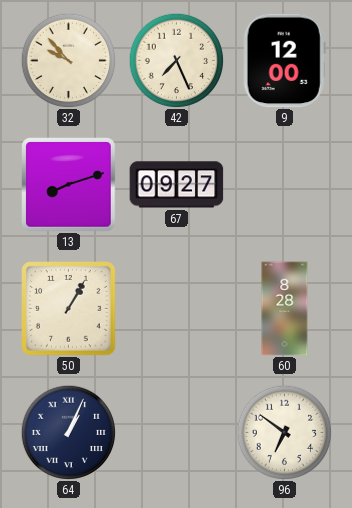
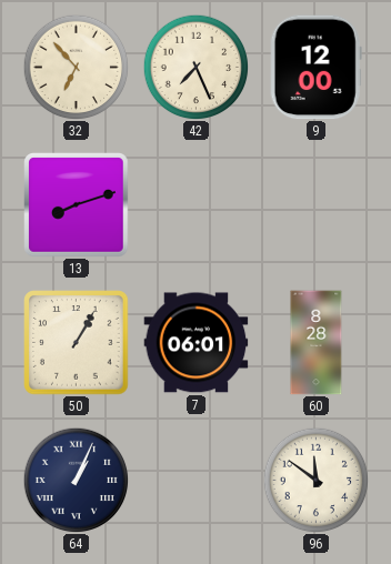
32: 9:53 -> 6:53
67: 09:27 -> none
7: none -> 06:01
96: 6:51 -> 11:51
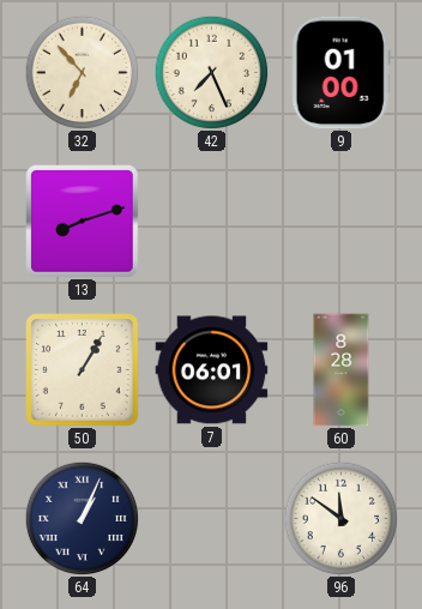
9: 12:00 -> 01:00
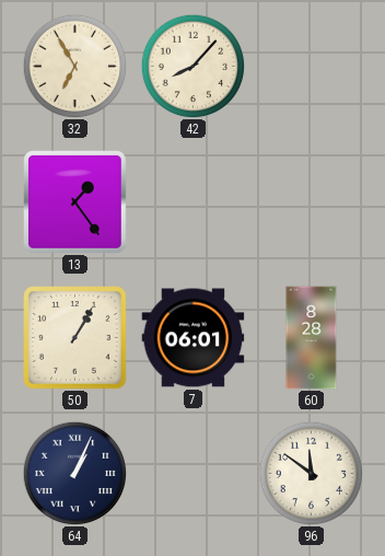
32: 6:53 -> 6:55
42: 7:26 -> 8:07
9: 01:00 -> none
13: 8:12 -> 1:24
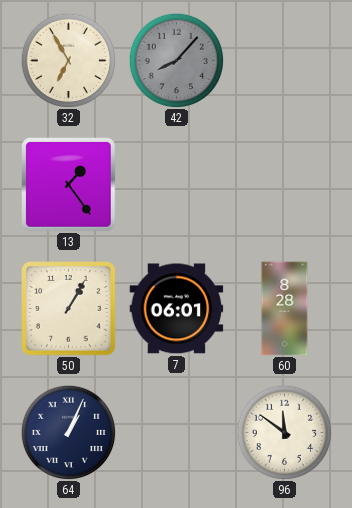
42 dial: cream -> grey
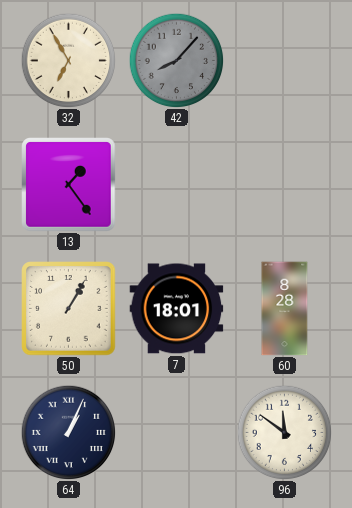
7: 06:01 -> 18:01
